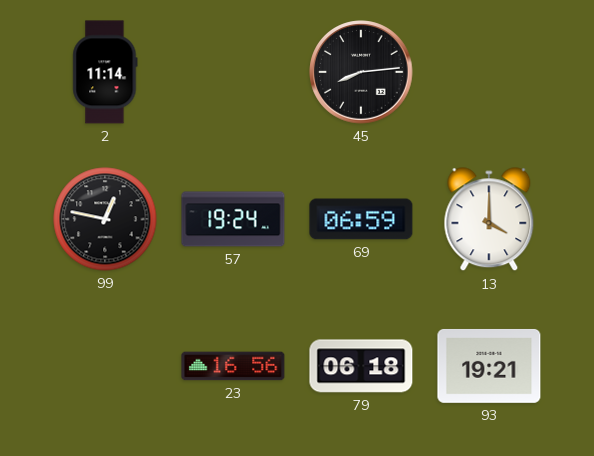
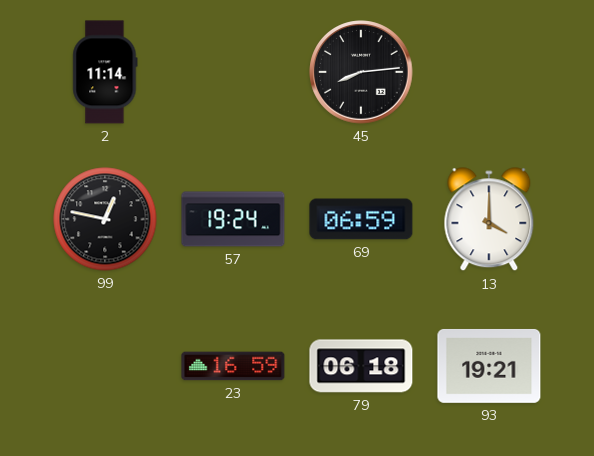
23: 16:56 -> 16:59
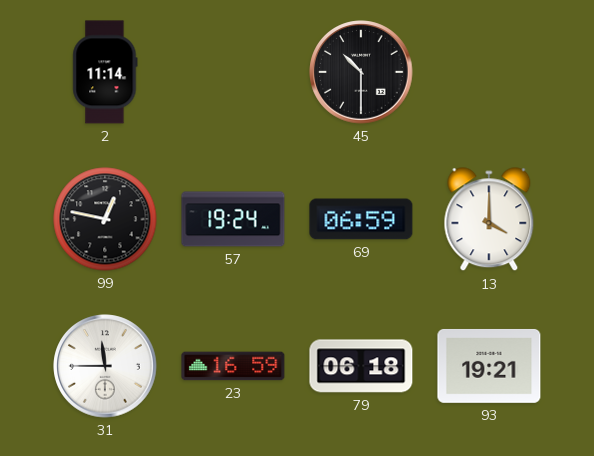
45: 8:14 -> 10:30
31: none -> 11:45
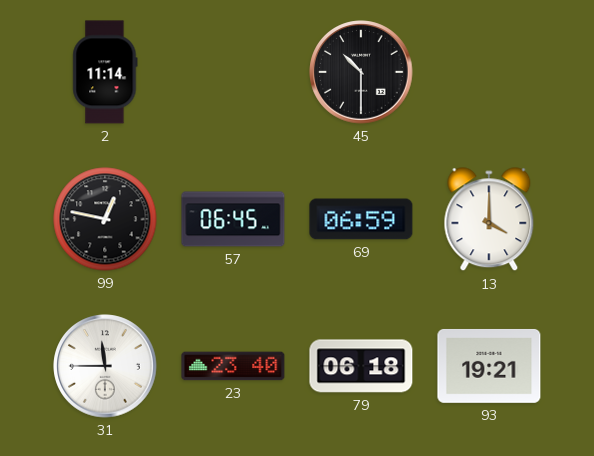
57: 19:24 -> 06:45
23: 16:59 -> 23:40
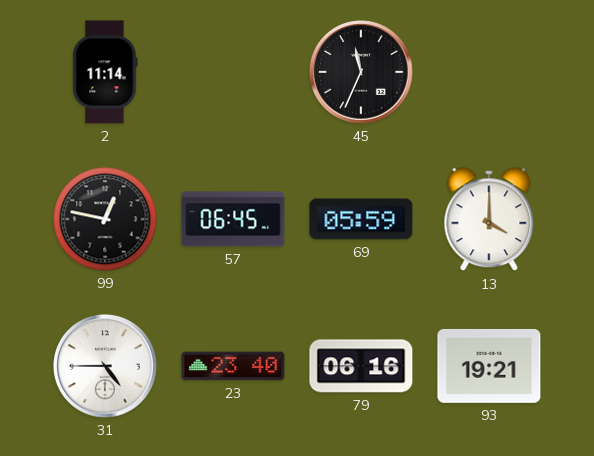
45: 10:30 -> 11:34
69: 06:59 -> 05:59
31: 11:45 -> 4:45
79: 06:18 -> 06:16
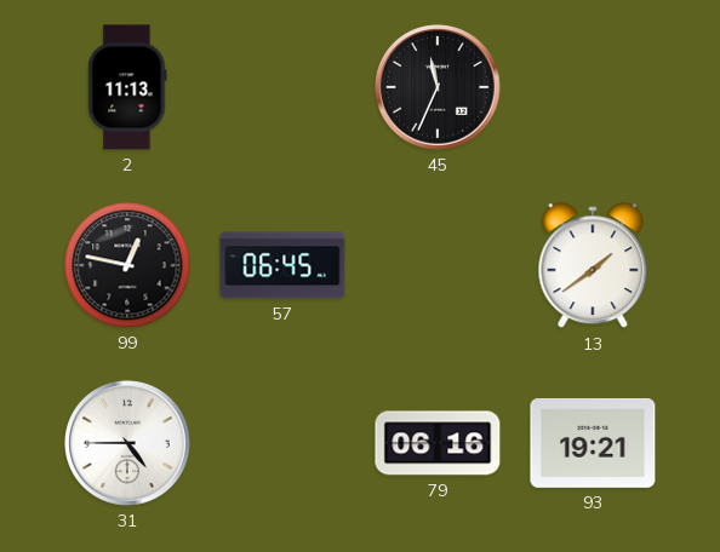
2: 11:14 -> 11:13
69: 05:59 -> none
13: 4:00 -> 1:39
23: 23:40 -> none
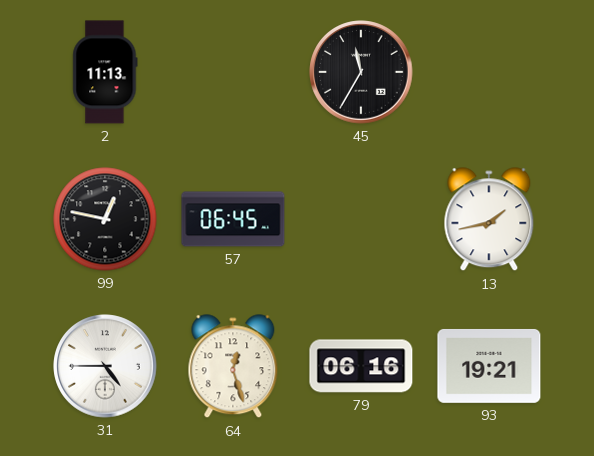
45: 11:34 -> 11:35
13: 1:39 -> 1:43
64: none -> 12:27
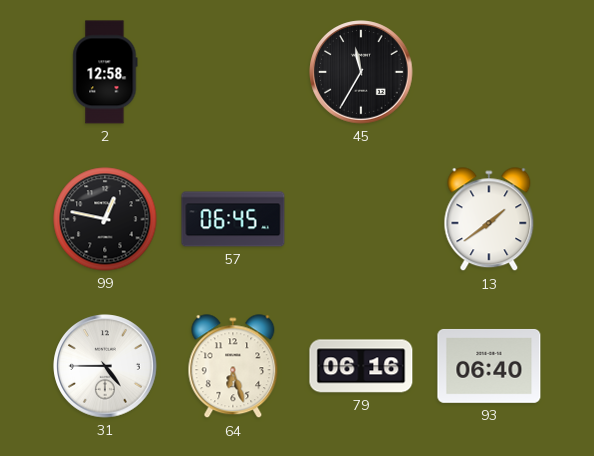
2: 11:13 -> 12:58
13: 1:43 -> 1:39
64: 12:27 -> 6:27
93: 19:21 -> 06:40
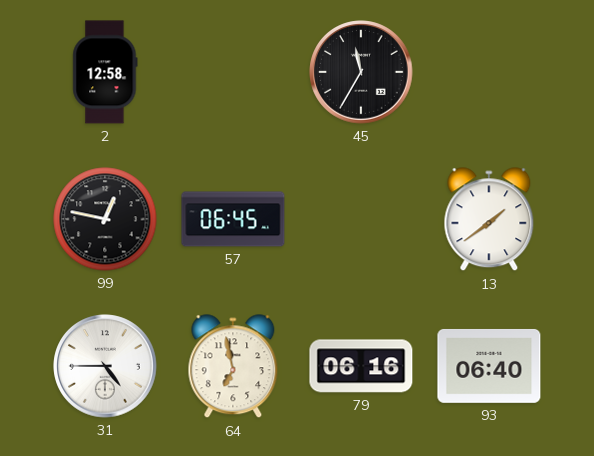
64: 6:27 -> 6:58
